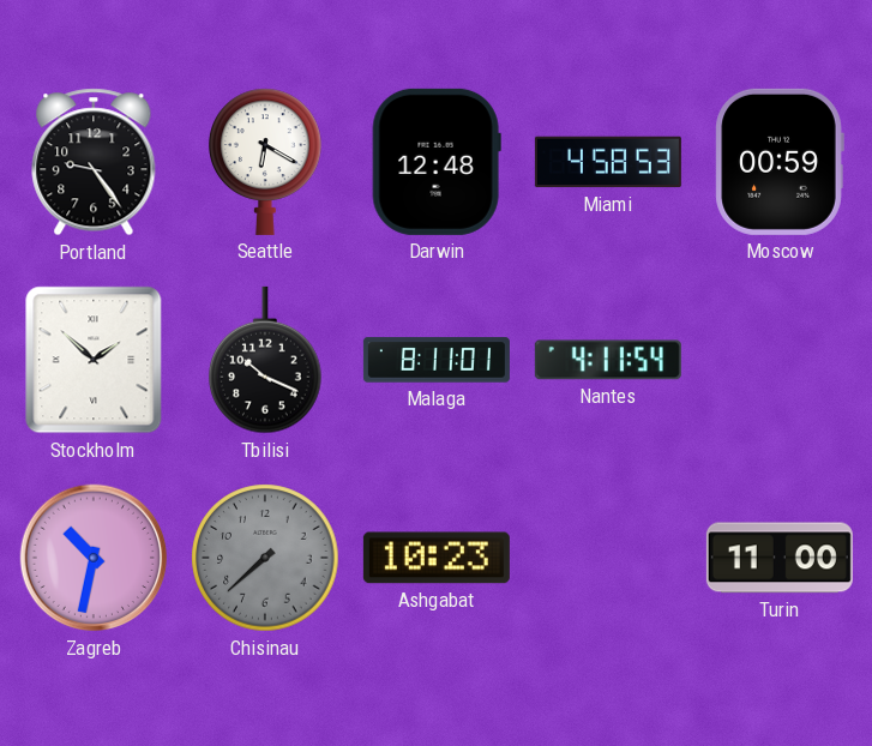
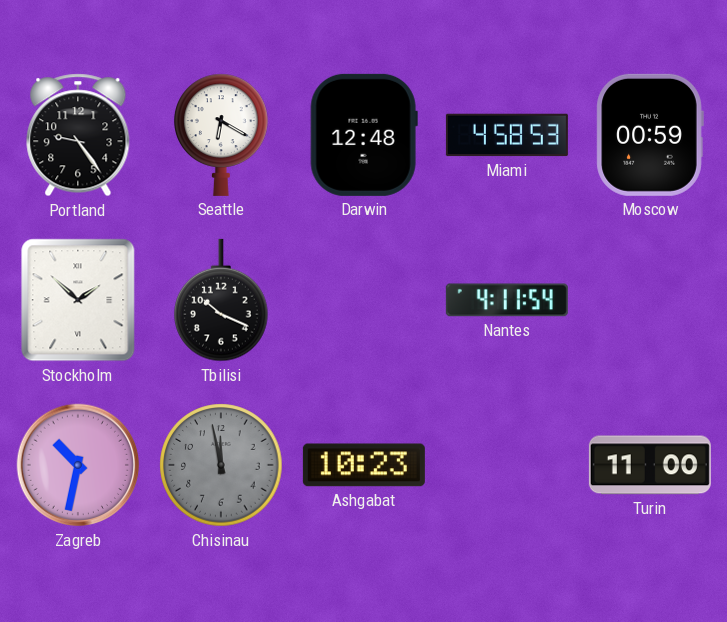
Malaga: 8:11 -> none
Chisinau: 7:38 -> 11:58
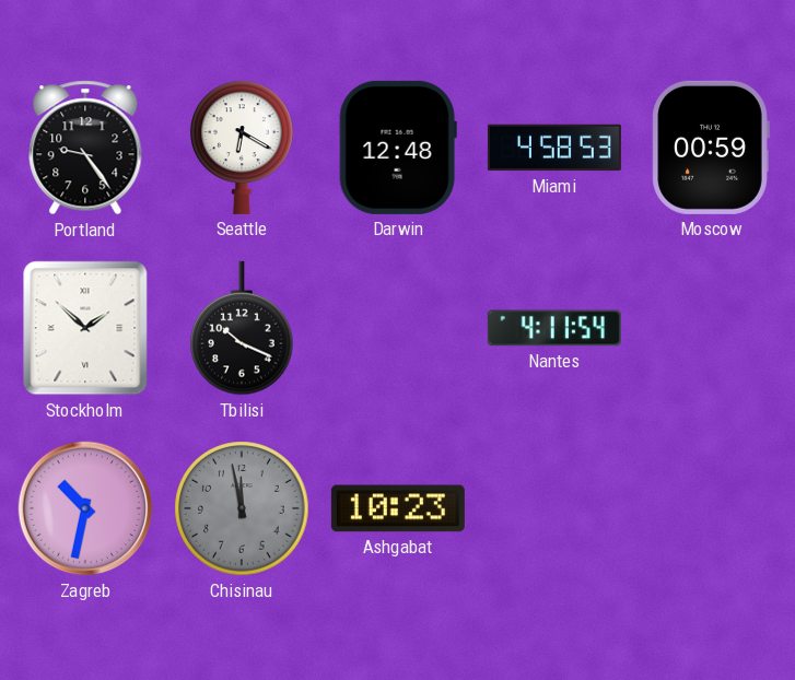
Turin: 11:00 -> none
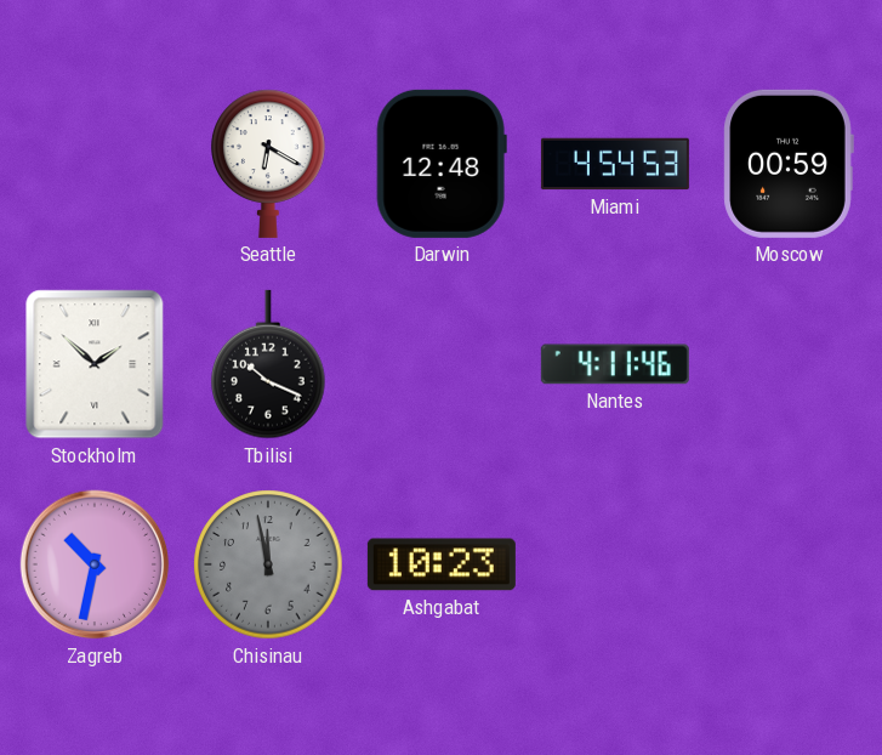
Portland: 9:24 -> none
Miami: 4:58 -> 4:54
Nantes: 4:11:54 -> 4:11:46
